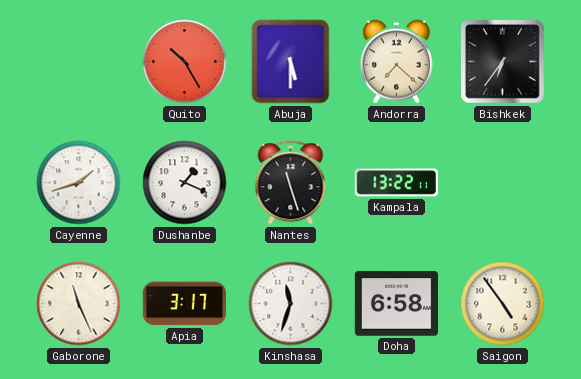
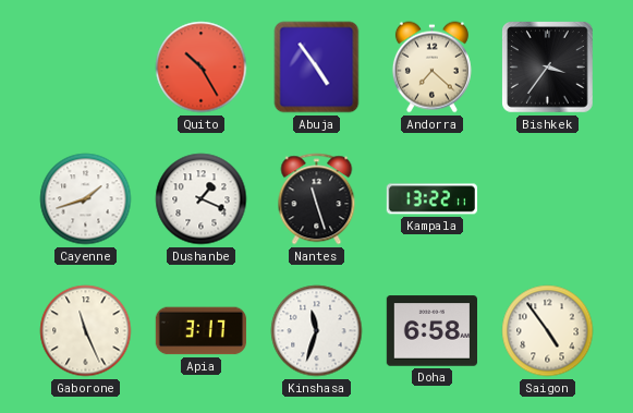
Abuja: 5:30 -> 4:54
Bishkek: 6:36 -> 3:36
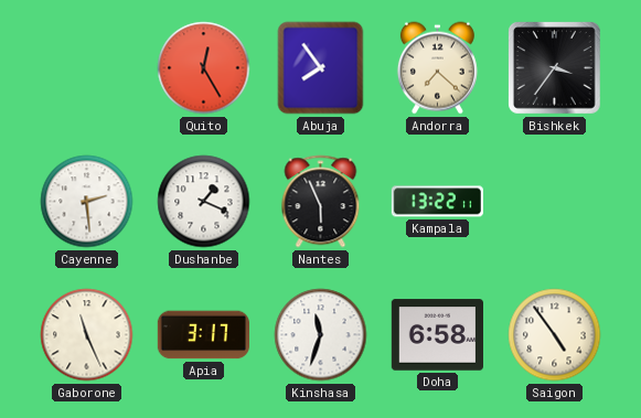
Quito: 10:25 -> 12:25
Abuja: 4:54 -> 7:54
Cayenne: 1:42 -> 2:29
Nantes: 11:27 -> 5:56
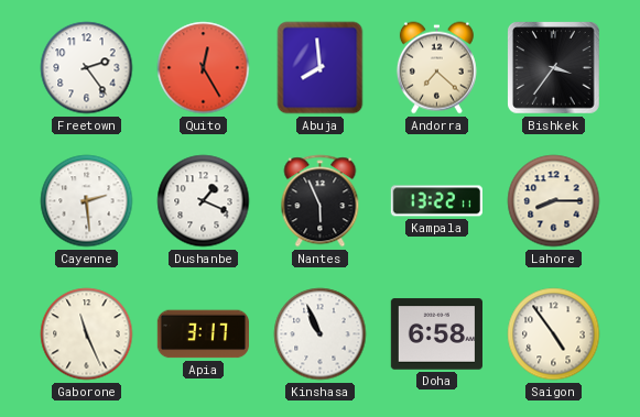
Freetown: none -> 2:24
Abuja: 7:54 -> 7:59
Lahore: none -> 8:15
Kinshasa: 11:33 -> 10:56
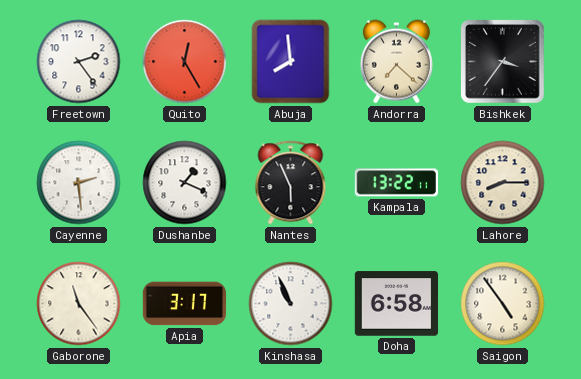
Gaborone: 11:26 -> 11:24
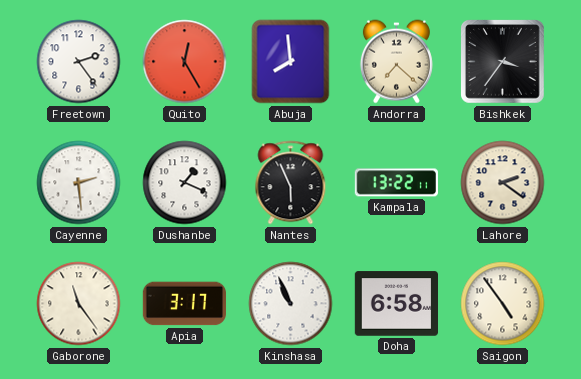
Lahore: 8:15 -> 2:21
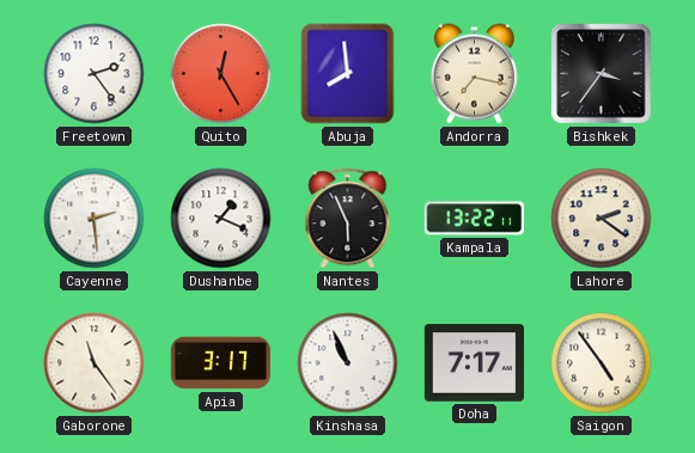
Andorra: 7:22 -> 7:17
Doha: 6:58 -> 7:17
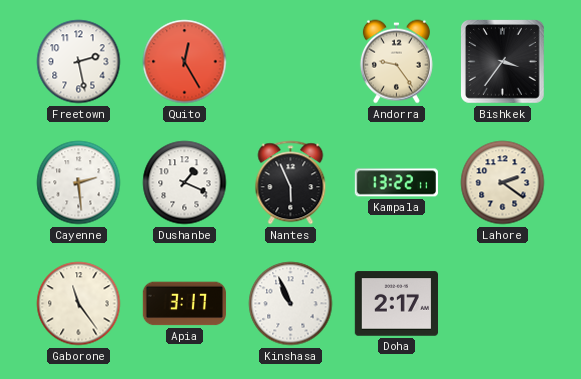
Freetown: 2:24 -> 2:28
Abuja: 7:59 -> none
Andorra: 7:17 -> 9:24
Doha: 7:17 -> 2:17
Saigon: 4:54 -> none
